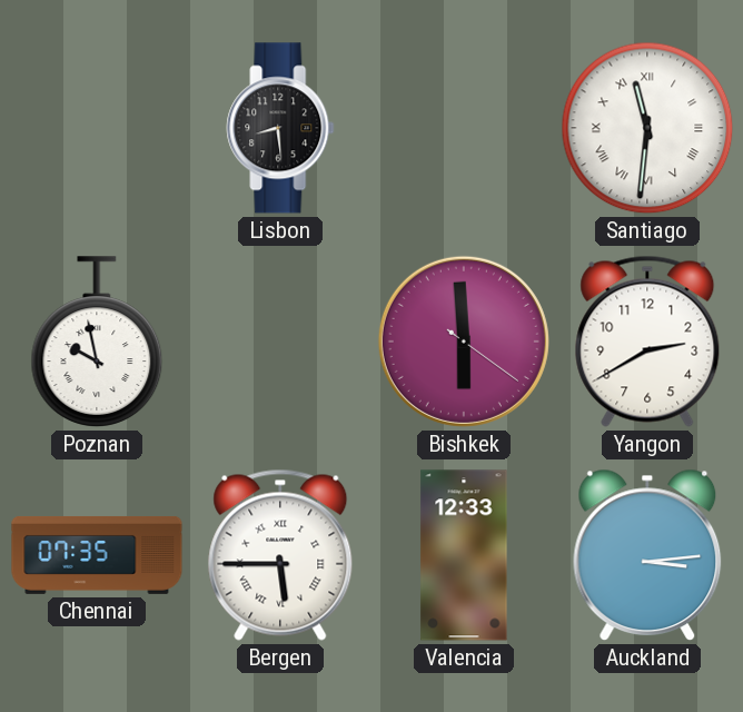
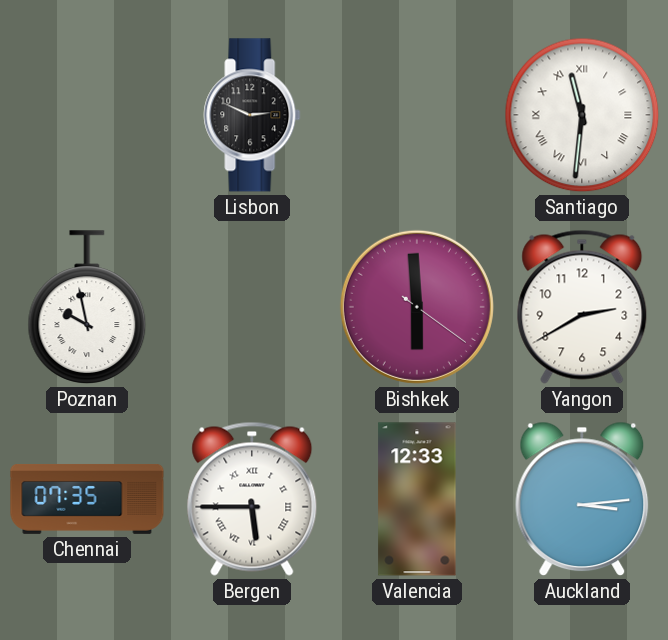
Lisbon: 8:29 -> 2:49
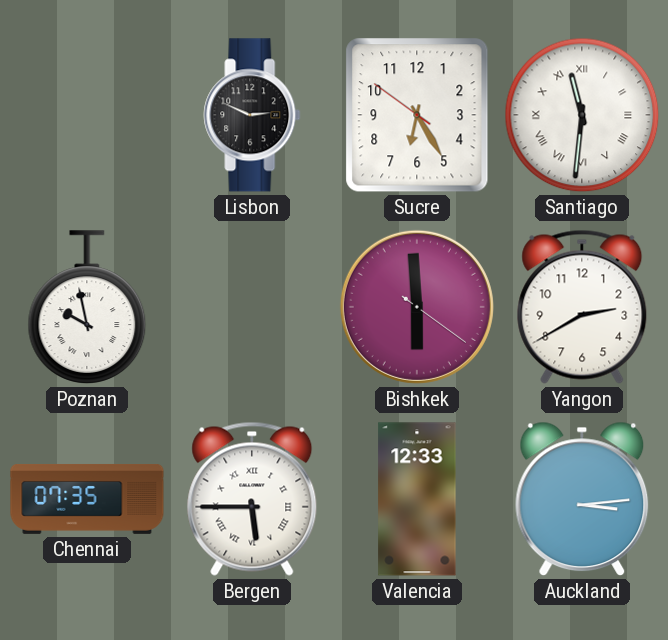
Sucre: none -> 6:24
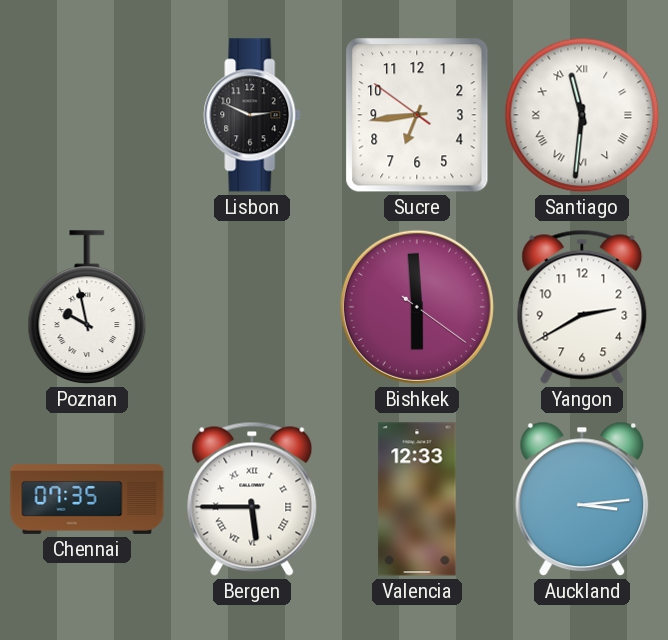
Sucre: 6:24 -> 6:43
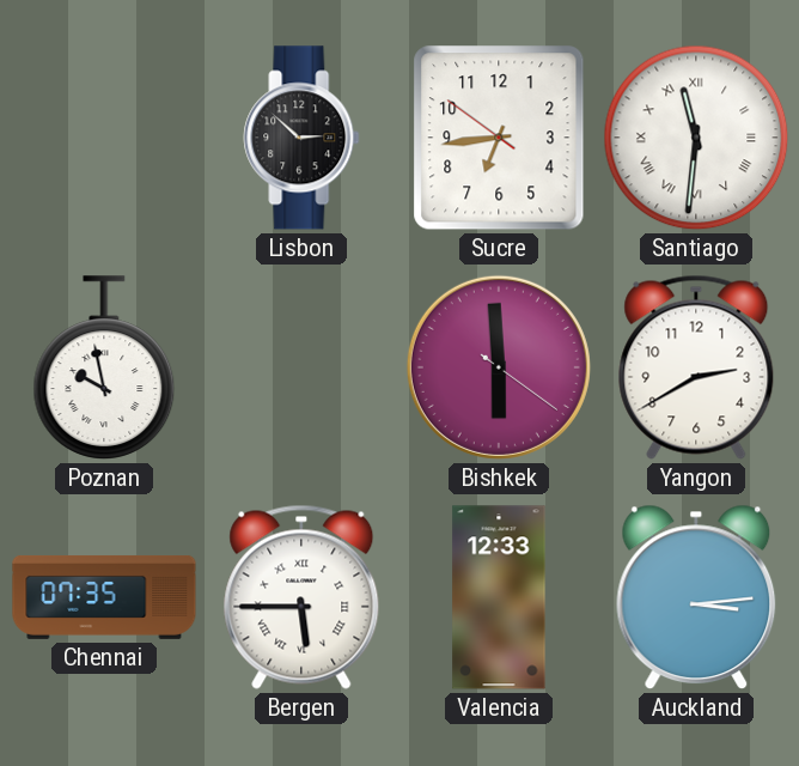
Lisbon: 2:49 -> 2:52
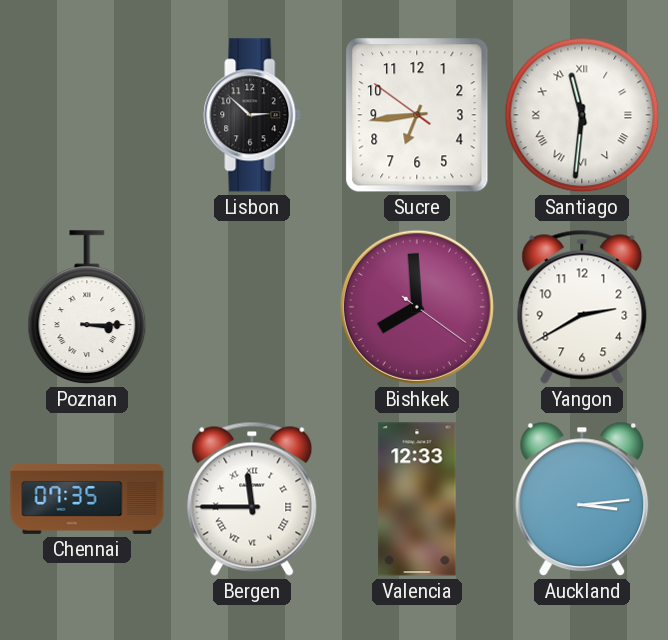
Poznan: 9:58 -> 3:15
Bishkek: 5:59 -> 7:59
Bergen: 5:45 -> 11:45
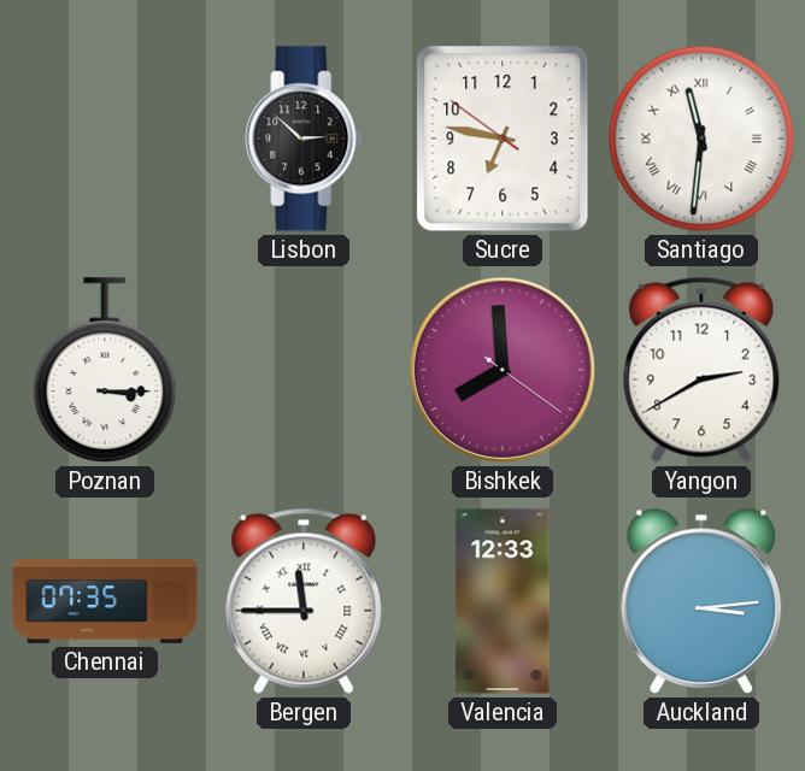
Sucre: 6:43 -> 6:46
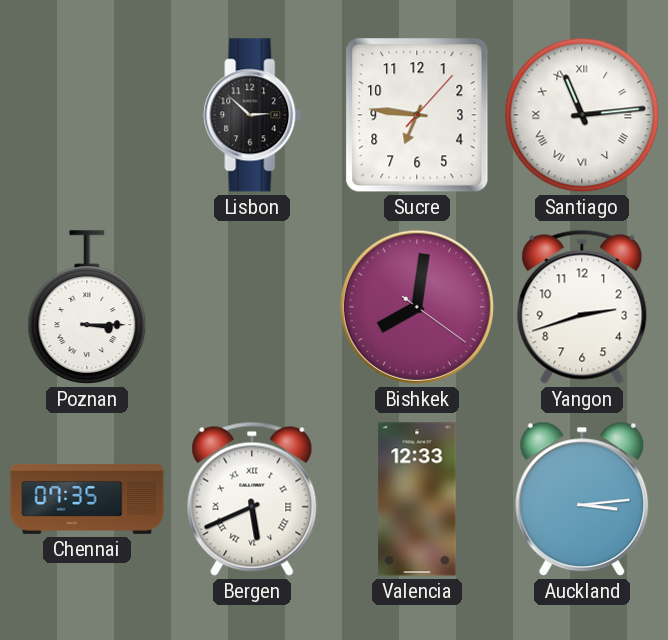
Sucre: 6:46:51 -> 6:46:07
Santiago: 11:31 -> 11:14
Bishkek: 7:59 -> 8:01
Yangon: 2:40 -> 2:42
Bergen: 11:45 -> 5:41
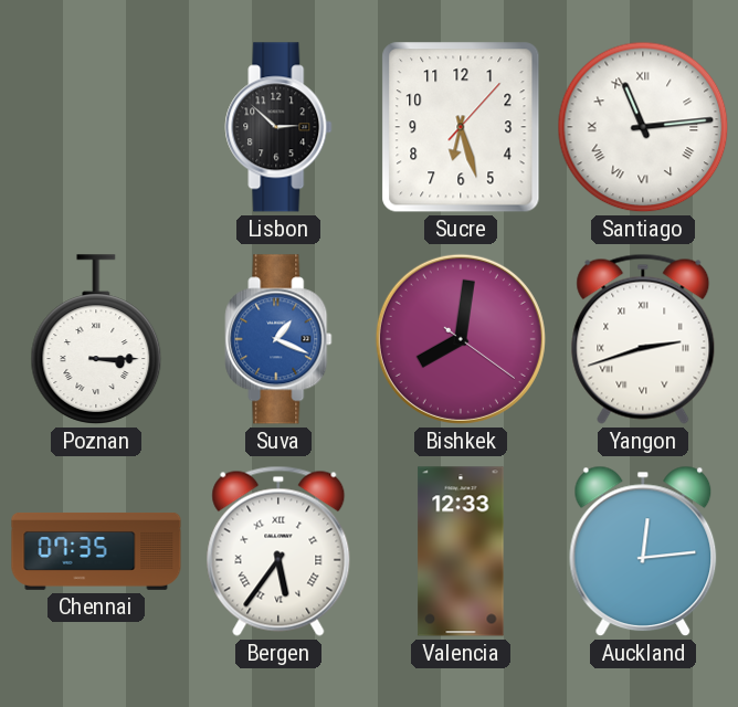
Sucre: 6:46 -> 6:27
Suva: none -> 1:19
Yangon numerals: Arabic -> Roman
Bergen: 5:41 -> 5:36
Auckland: 3:14 -> 12:14
